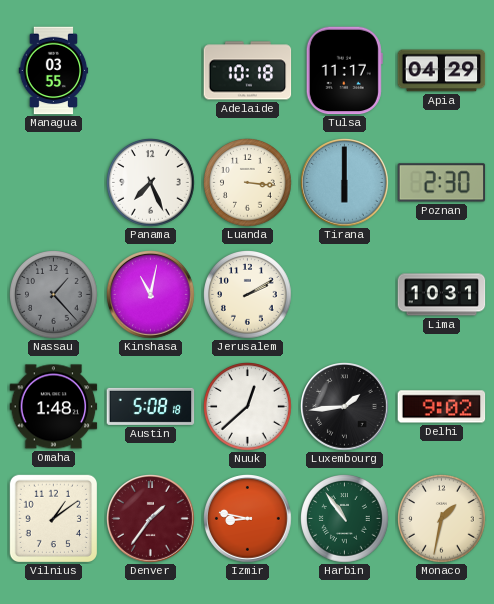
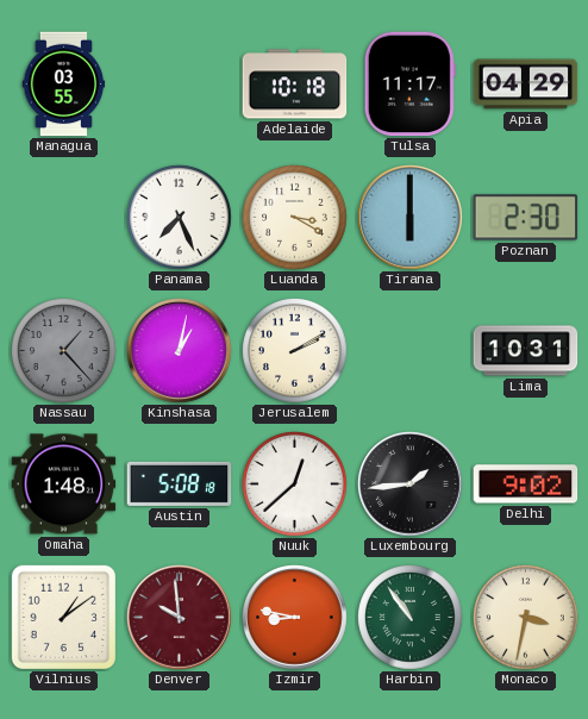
Luanda: 3:16 -> 3:20
Kinshasa: 11:02 -> 1:02
Denver: 1:36 -> 9:59
Monaco: 1:32 -> 3:32
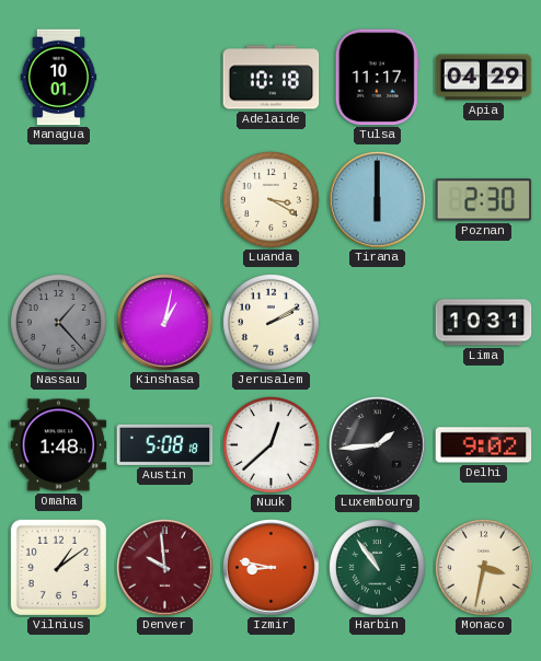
Managua: 03:55 -> 10:01
Panama: 7:26 -> none
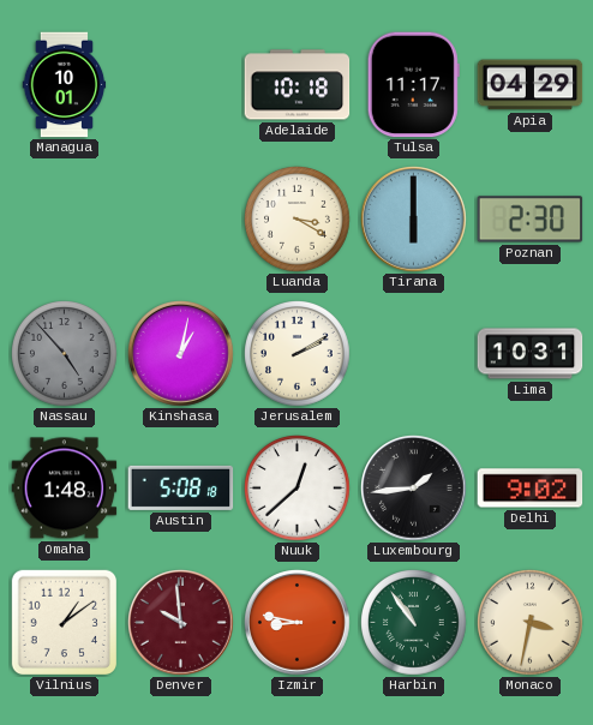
Nassau: 1:23 -> 4:53
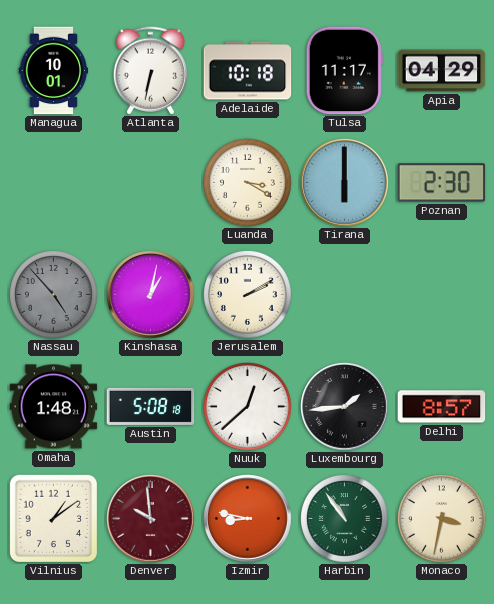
Atlanta: none -> 6:32
Lima: 10:31 -> none
Delhi: 9:02 -> 8:57
